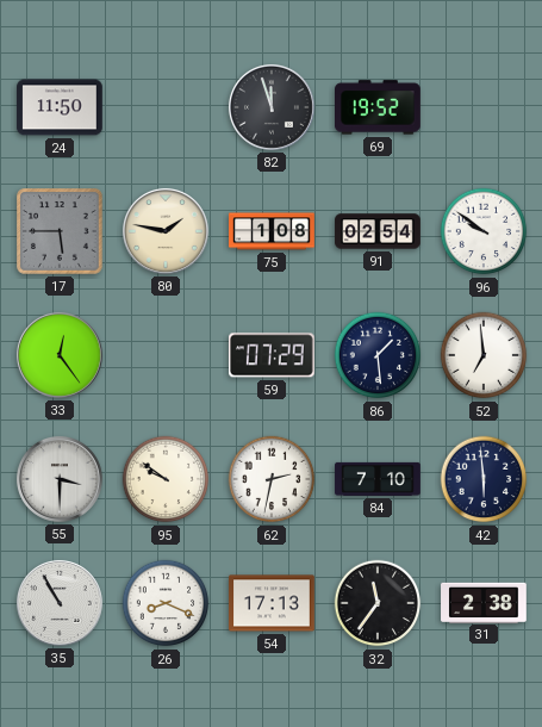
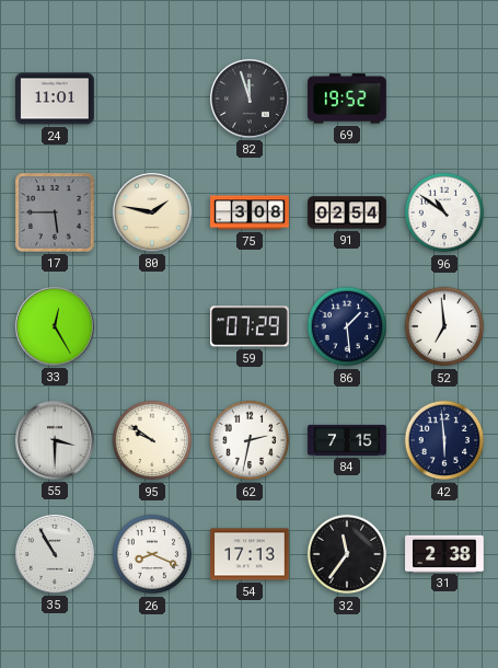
24: 11:50 -> 11:01
75: 1:08 -> 3:08
96: 9:51 -> 10:51
33: 12:24 -> 12:25
84: 7:10 -> 7:15
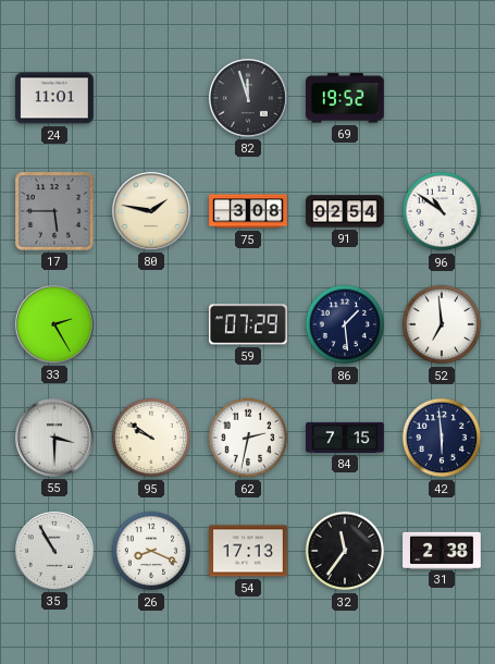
33: 12:25 -> 2:25
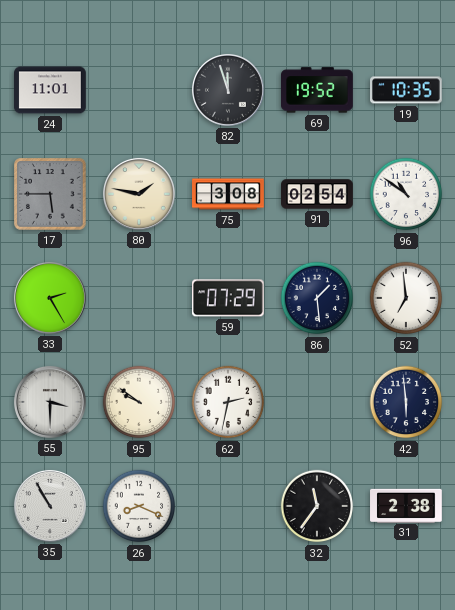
19: none -> 10:35
84: 7:15 -> none
54: 17:13 -> none
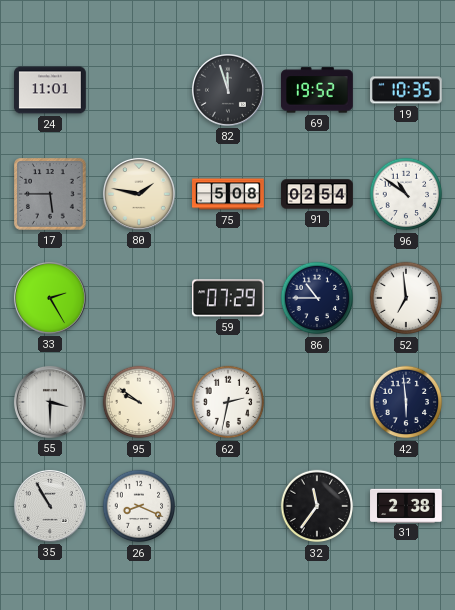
75: 3:08 -> 5:08
86: 1:29 -> 10:45
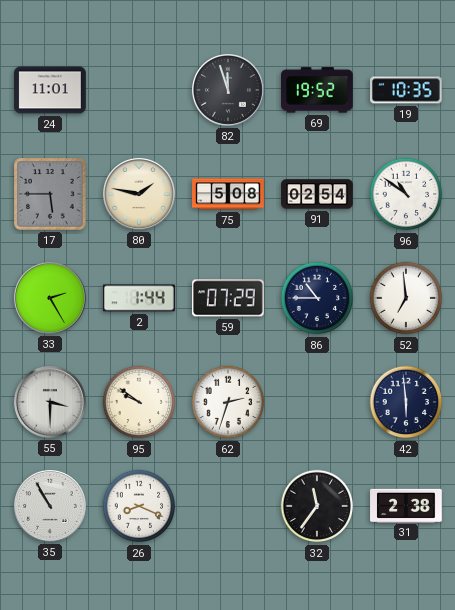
2: none -> 1:44
62: 2:32 -> 2:33
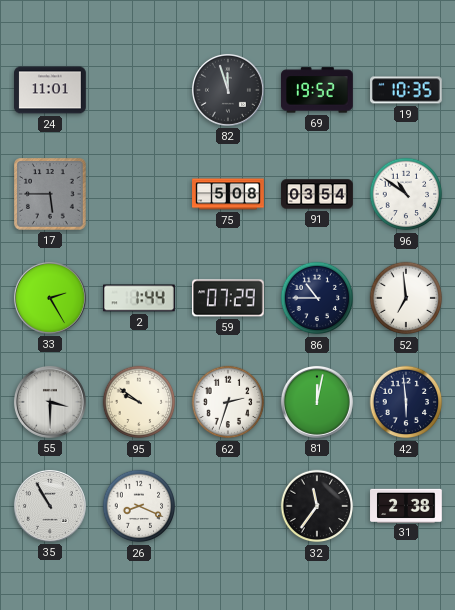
80: 1:47 -> none
91: 02:54 -> 03:54
81: none -> 12:02
